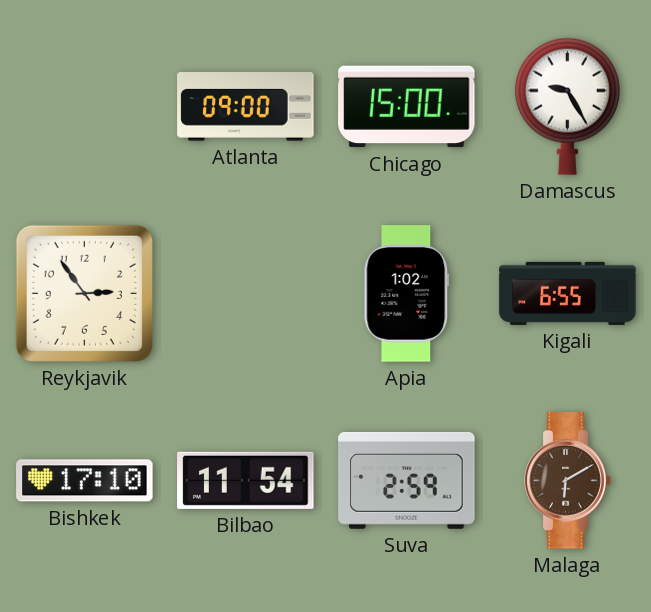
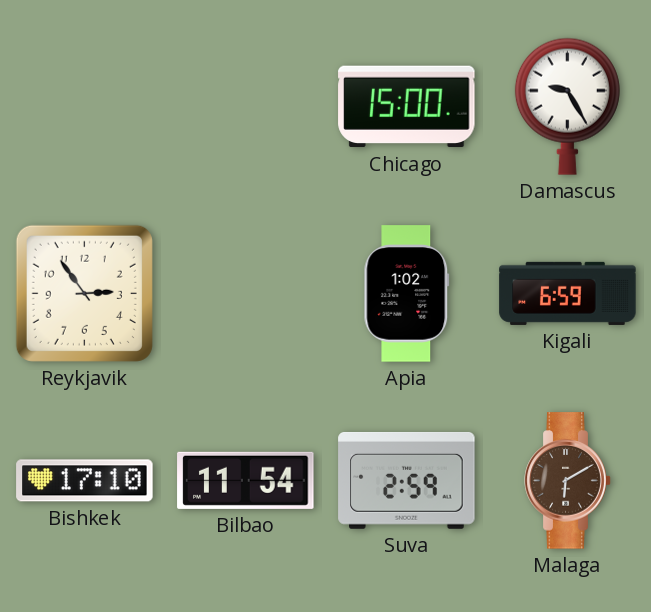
Atlanta: 09:00 -> none
Kigali: 6:55 -> 6:59
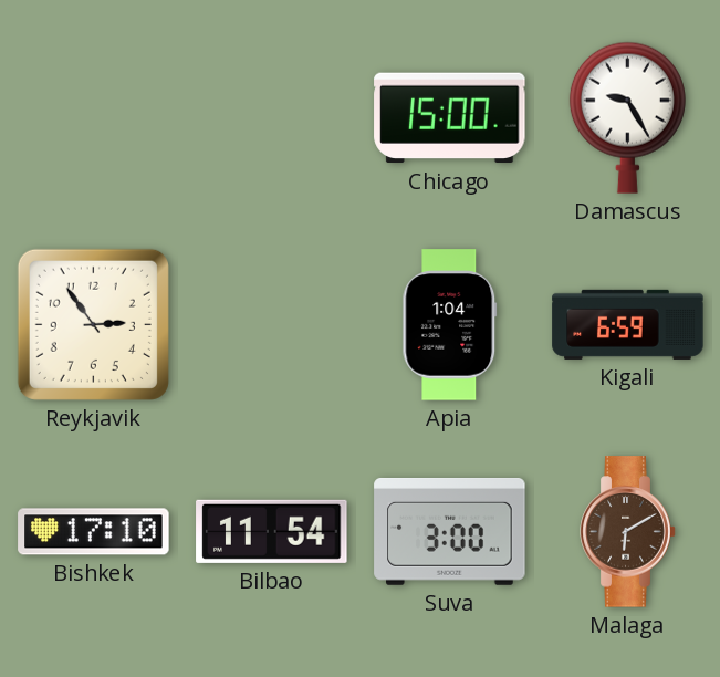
Apia: 1:02 -> 1:04
Suva: 2:59 -> 3:00
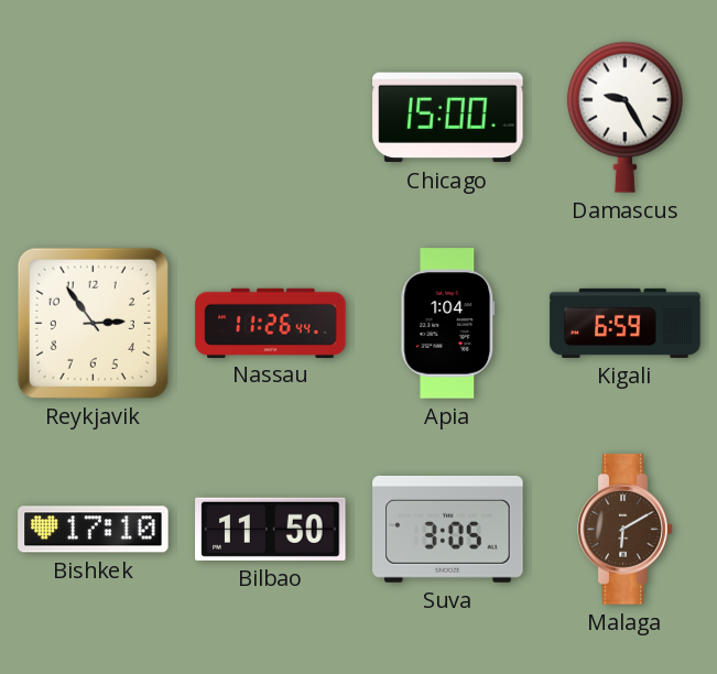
Nassau: none -> 11:26
Bilbao: 11:54 -> 11:50
Suva: 3:00 -> 3:05
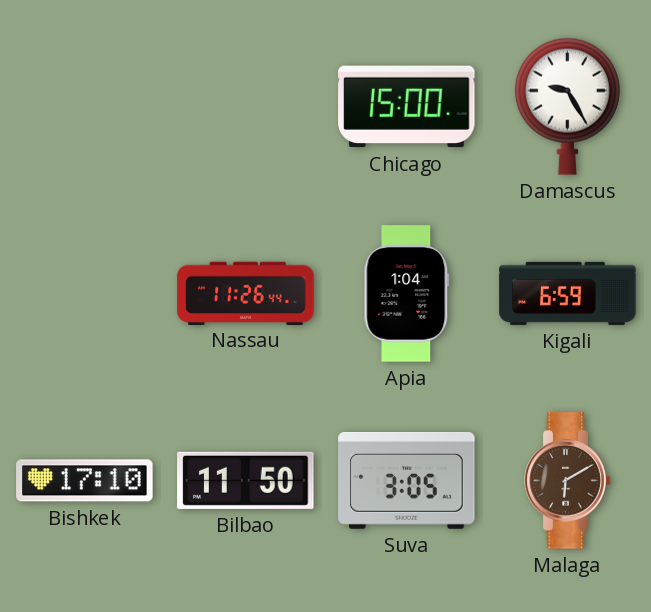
Reykjavik: 2:54 -> none
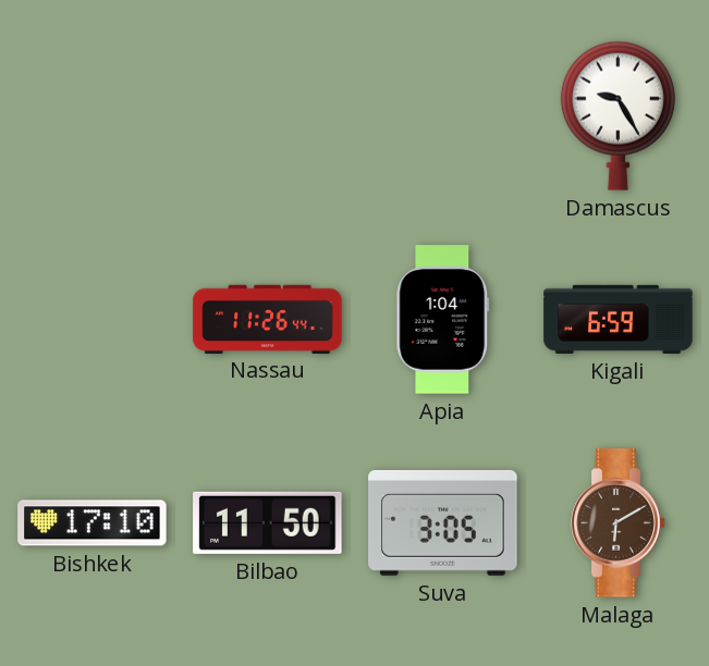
Chicago: 15:00 -> none
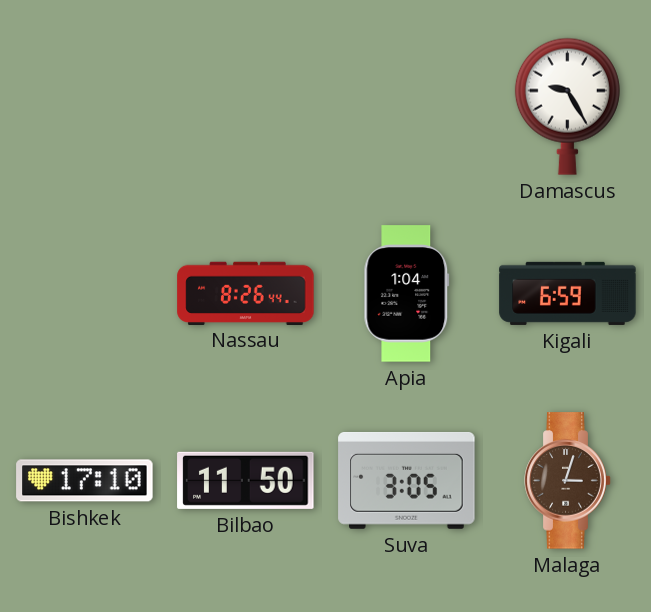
Nassau: 11:26 -> 8:26
Malaga: 6:10 -> 3:03
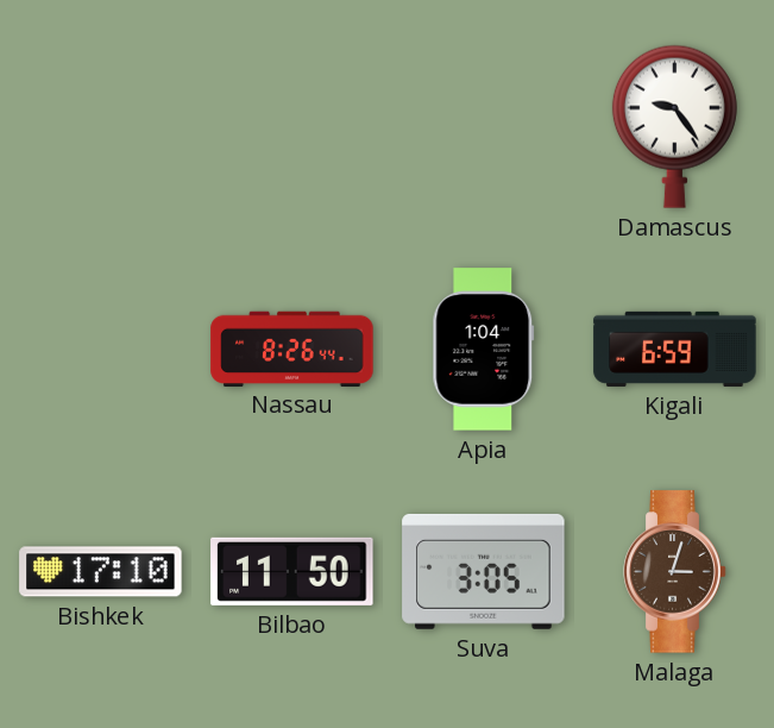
Damascus: 9:25 -> 9:24
